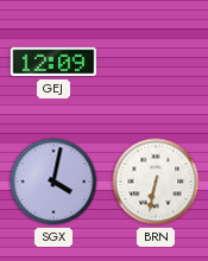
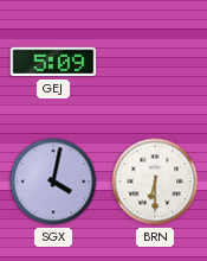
GEJ: 12:09 -> 5:09
BRN: 6:32 -> 6:30
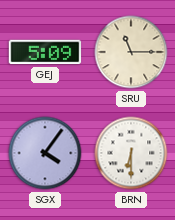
SRU: none -> 11:15
SGX: 4:02 -> 4:06
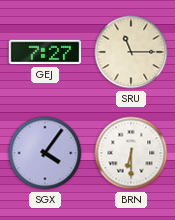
GEJ: 5:09 -> 7:27
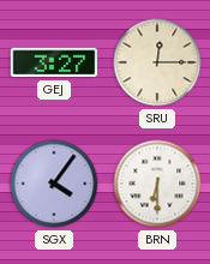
GEJ: 7:27 -> 3:27
SRU: 11:15 -> 12:15
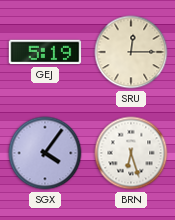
GEJ: 3:27 -> 5:19
BRN: 6:30 -> 6:27
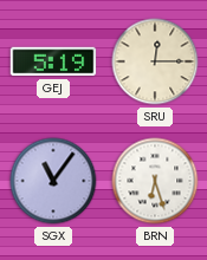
SGX: 4:06 -> 11:06
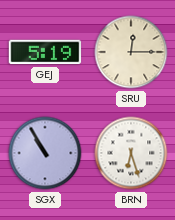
SGX: 11:06 -> 10:55
